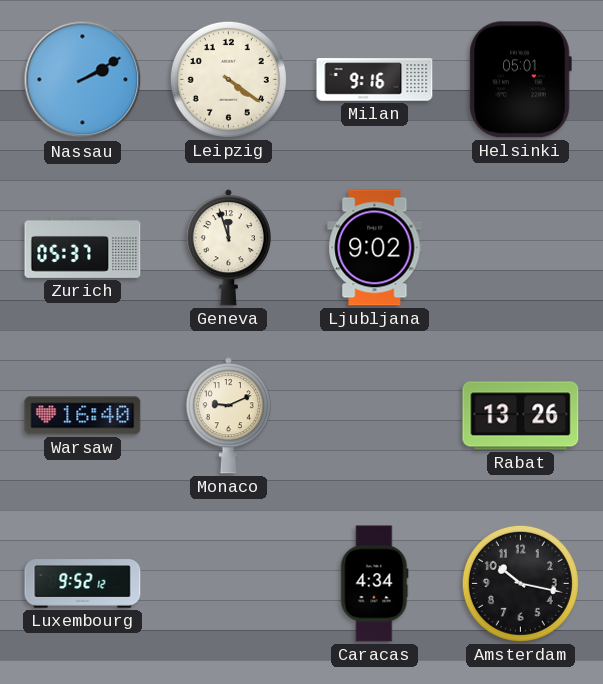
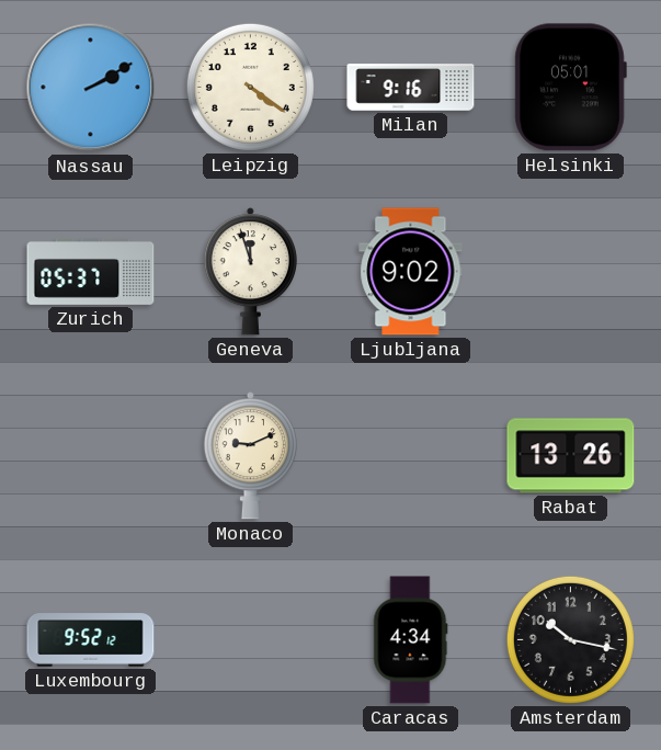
Warsaw: 16:40 -> none
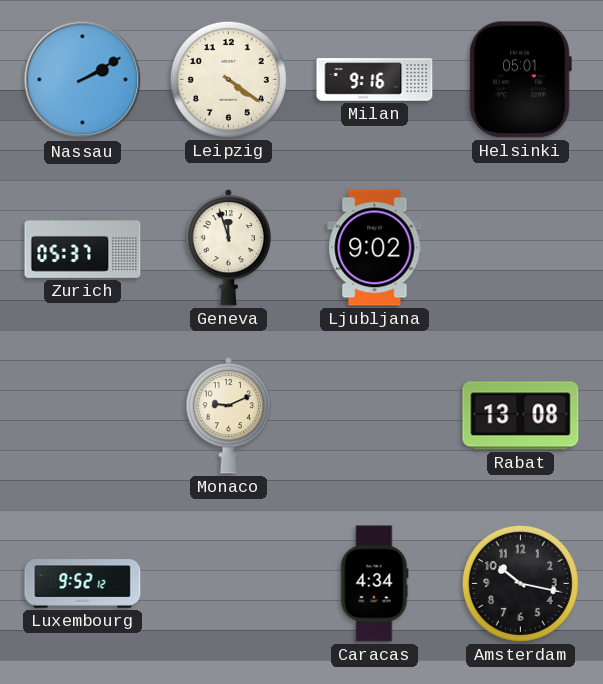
Rabat: 13:26 -> 13:08
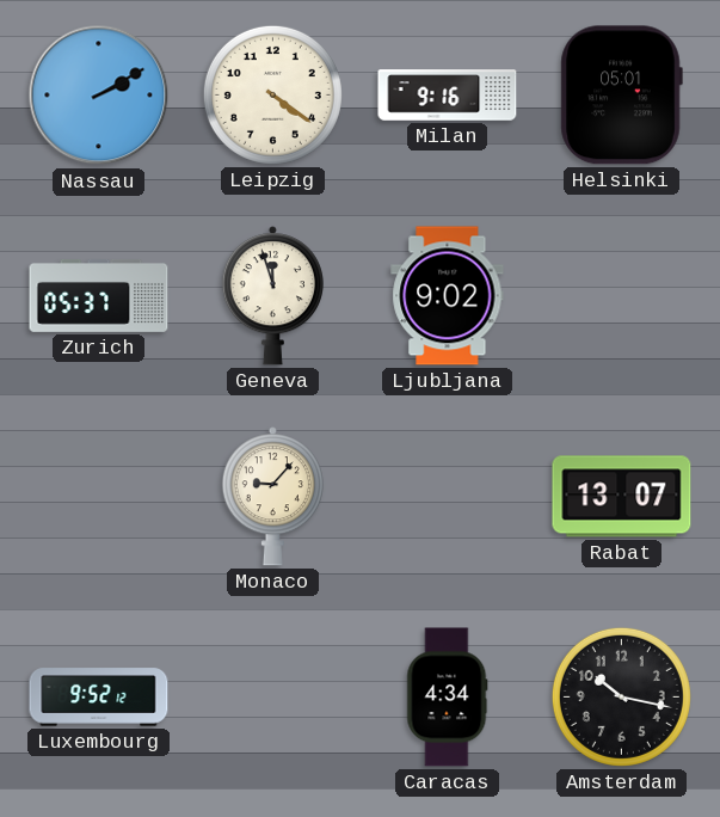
Monaco: 9:11 -> 9:07
Rabat: 13:08 -> 13:07
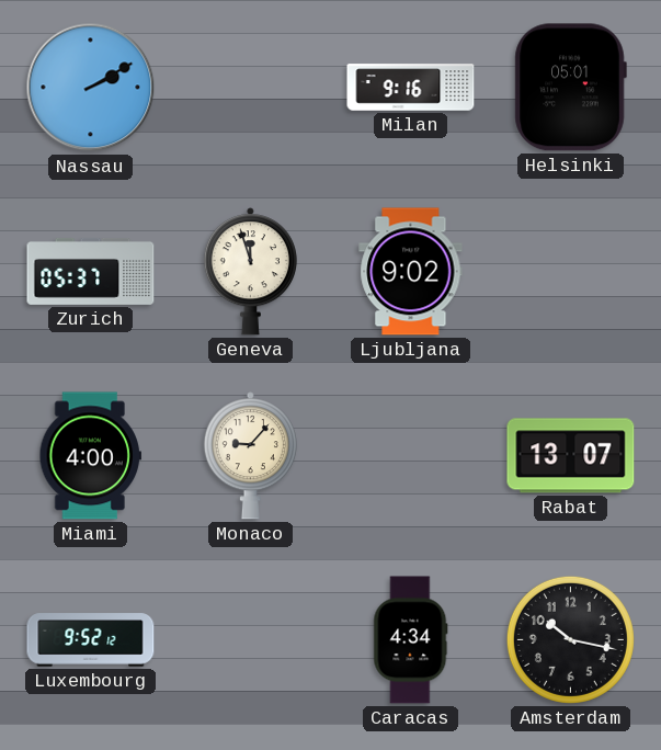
Leipzig: 4:21 -> none
Miami: none -> 4:00
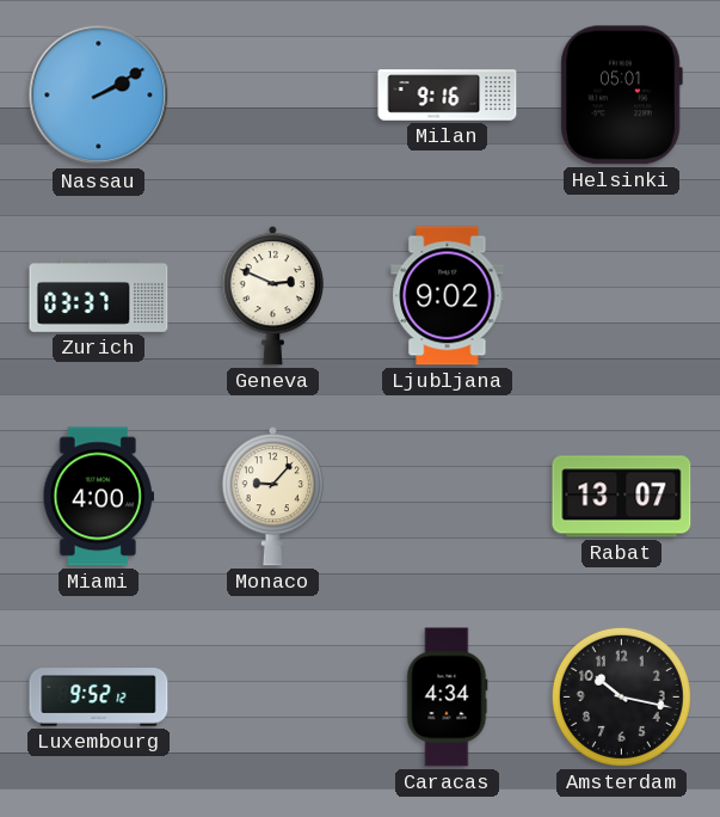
Zurich: 05:37 -> 03:37
Geneva: 11:57 -> 2:49
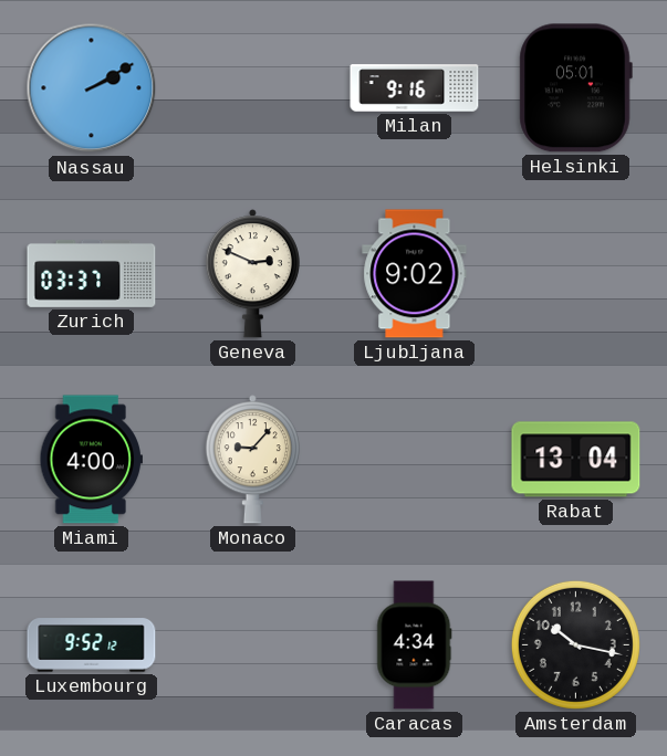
Rabat: 13:07 -> 13:04
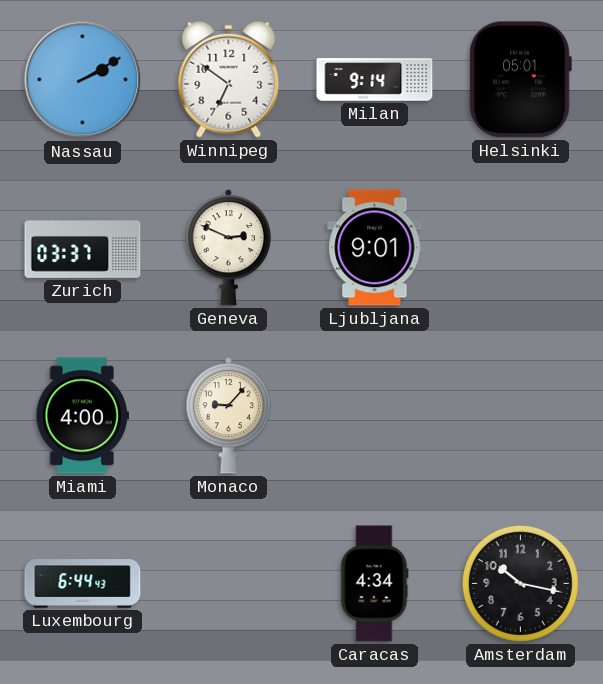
Winnipeg: none -> 6:51
Milan: 9:16 -> 9:14
Ljubljana: 9:02 -> 9:01
Rabat: 13:04 -> none
Luxembourg: 9:52 -> 6:44
